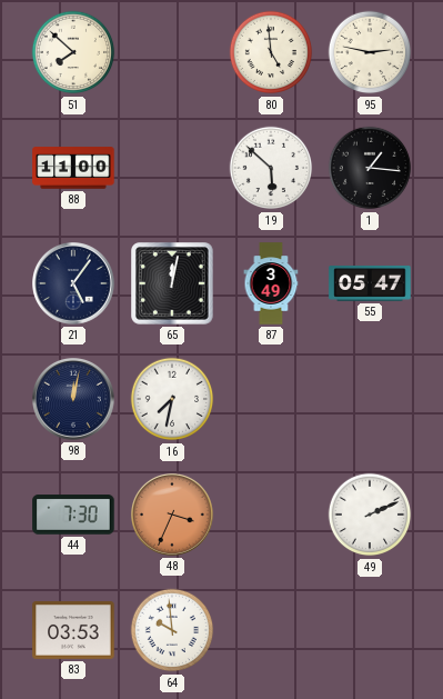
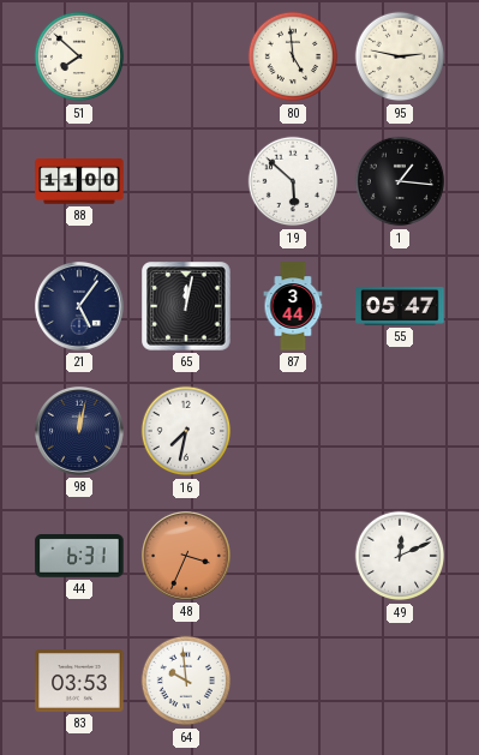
87: 3:49 -> 3:44
44: 7:30 -> 6:31
49: 2:11 -> 12:11
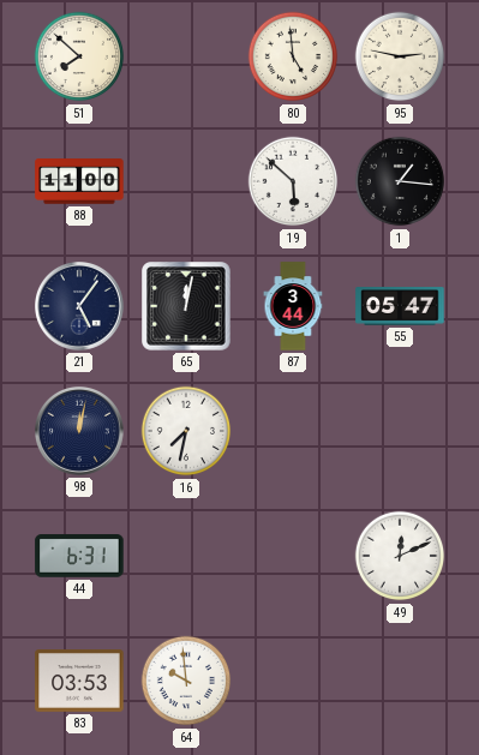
48: 3:34 -> none
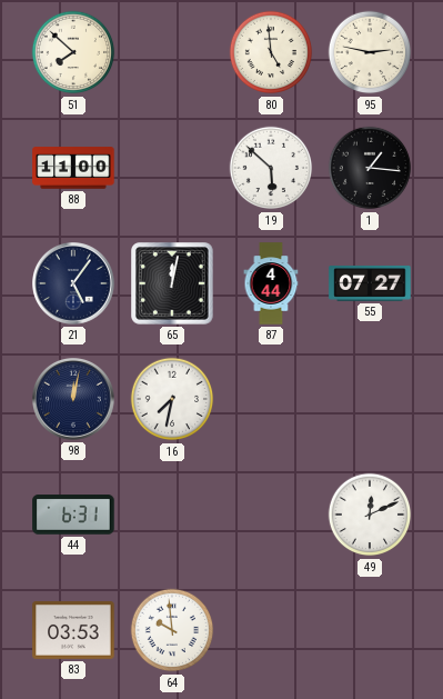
87: 3:44 -> 4:44
55: 05:47 -> 07:27
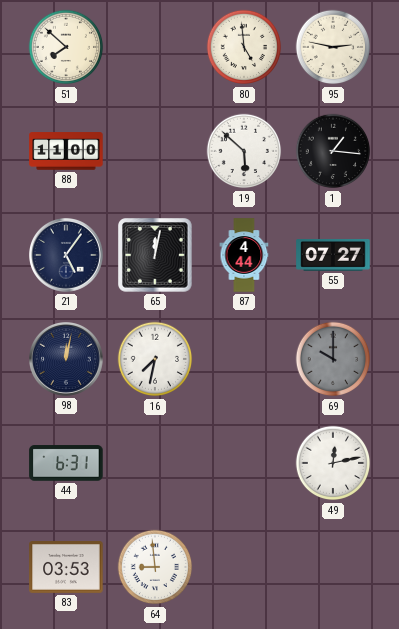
69: none -> 10:00
49: 12:11 -> 12:13
64: 9:59 -> 8:59
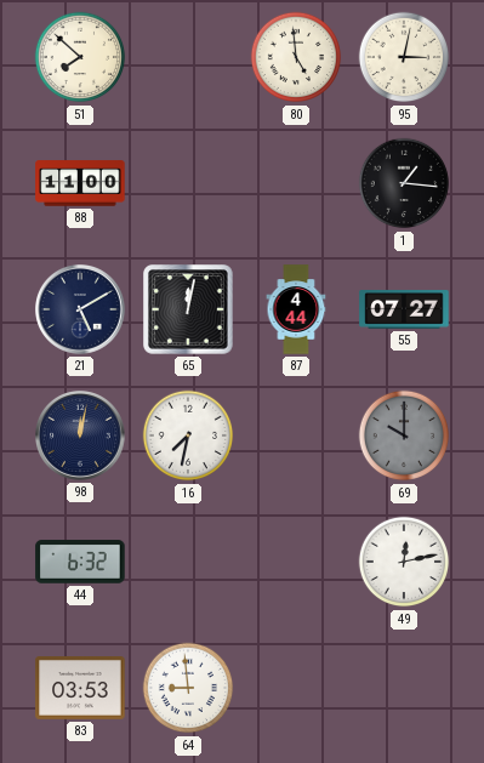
95: 2:47 -> 3:02
19: 5:52 -> none
21: 5:06 -> 5:10
44: 6:31 -> 6:32
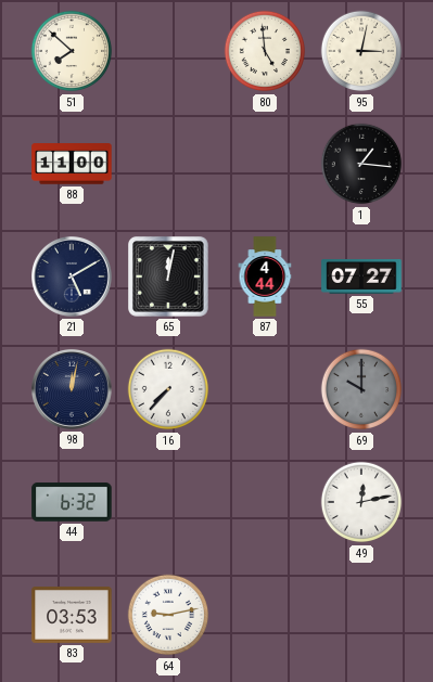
16: 7:32 -> 7:37
64: 8:59 -> 9:13
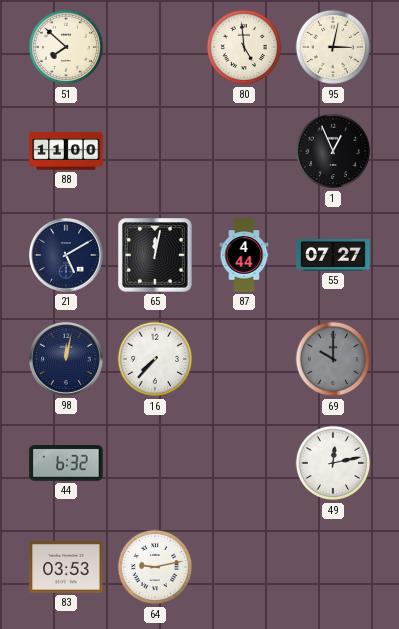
1: 1:16 -> 12:56
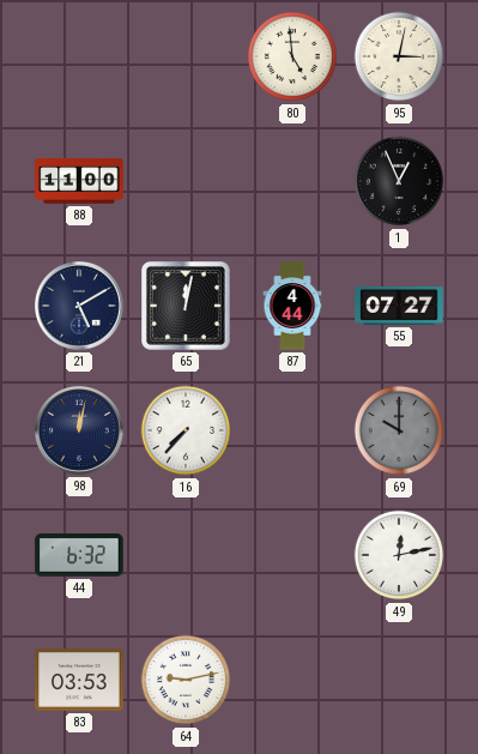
51: 7:52 -> none
